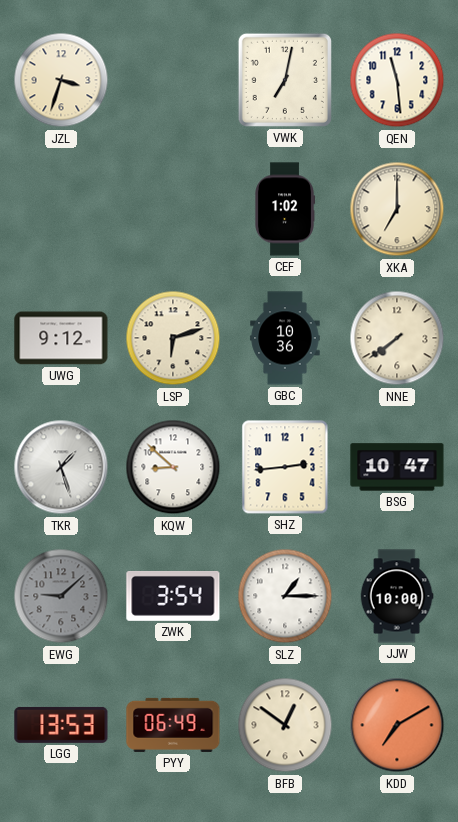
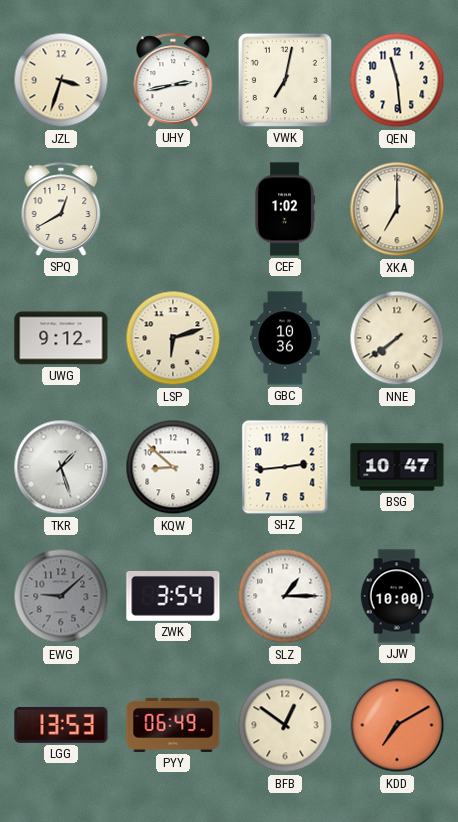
UHY: none -> 2:43
SPQ: none -> 12:40
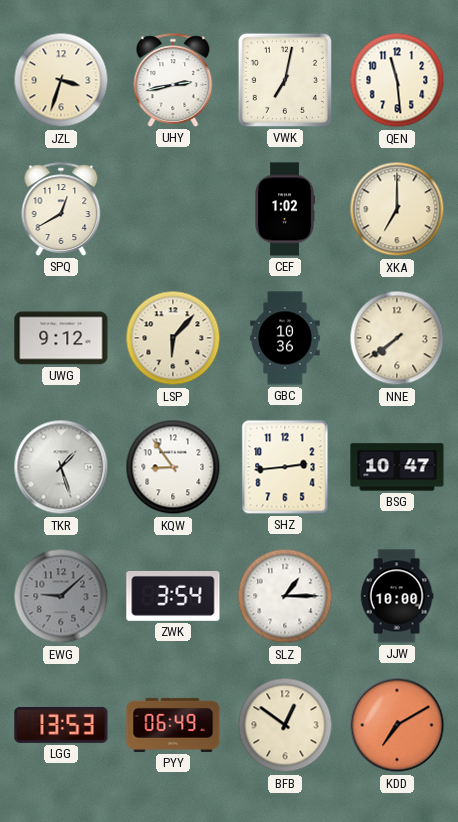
LSP: 6:12 -> 6:07
KQW: 8:52 -> 8:54
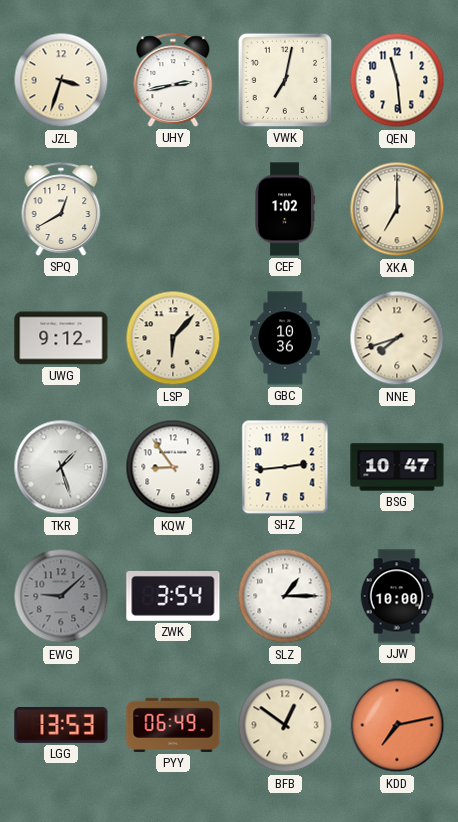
NNE: 7:39 -> 7:42
KDD: 7:10 -> 7:13
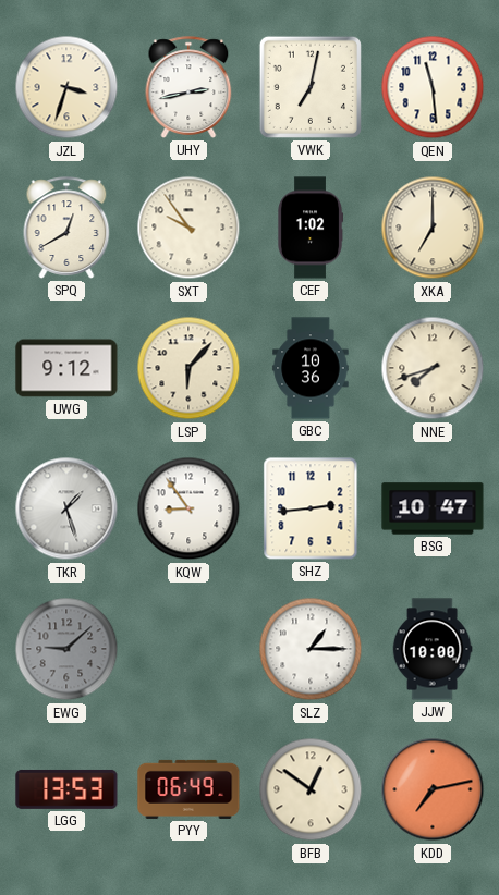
SXT: none -> 9:54
ZWK: 3:54 -> none
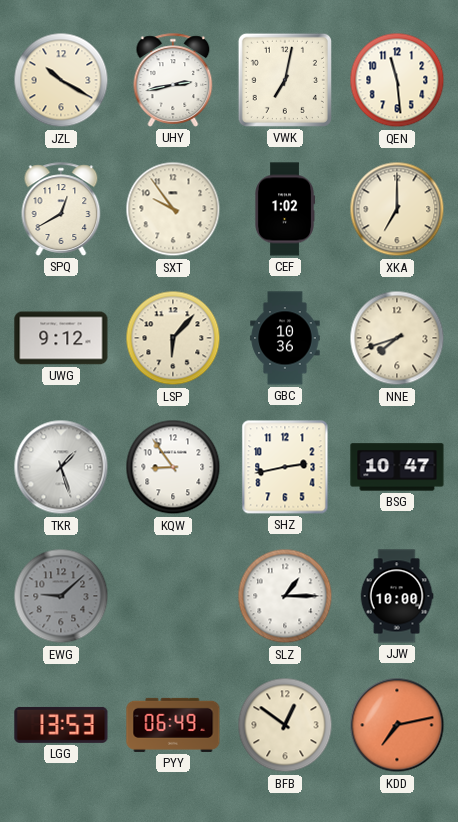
JZL: 3:33 -> 10:20
SHZ: 2:44 -> 2:43
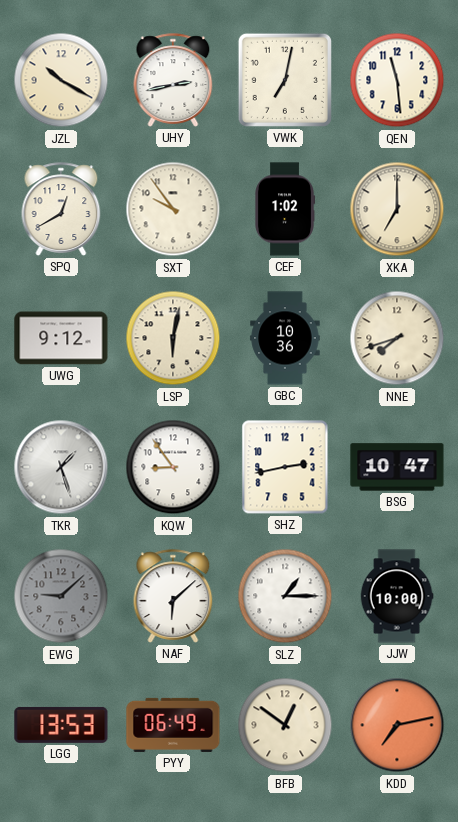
LSP: 6:07 -> 6:02
NAF: none -> 6:08
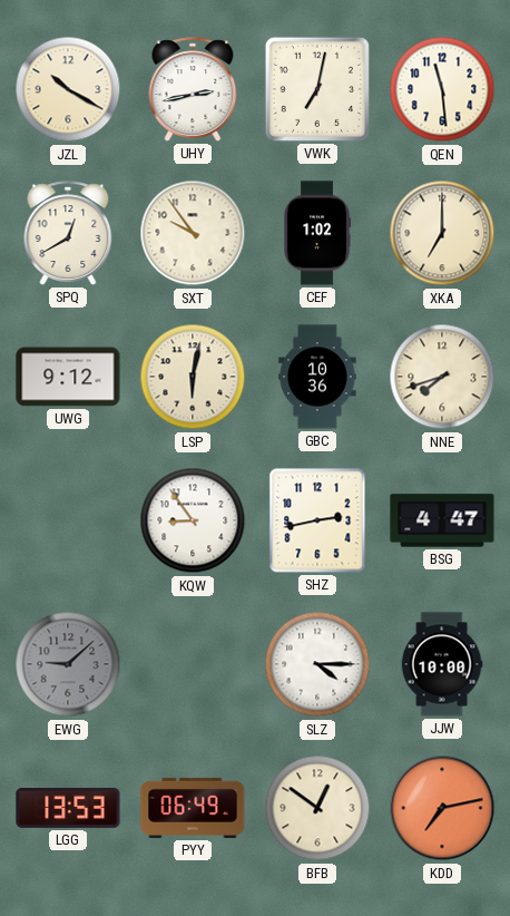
TKR: 1:27 -> none
BSG: 10:47 -> 4:47
NAF: 6:08 -> none
SLZ: 1:15 -> 4:15
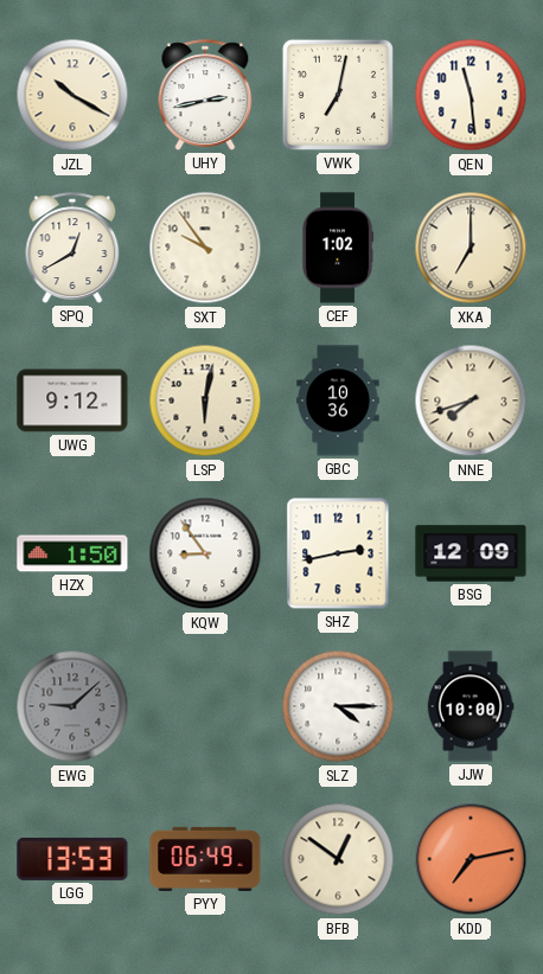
HZX: none -> 1:50
BSG: 4:47 -> 12:09
